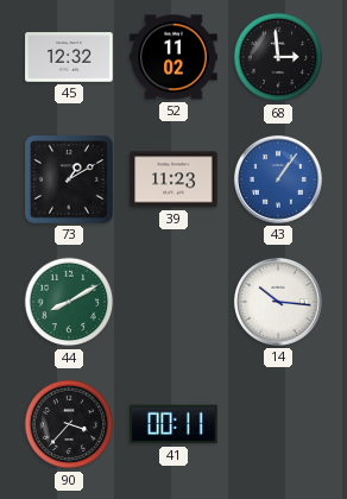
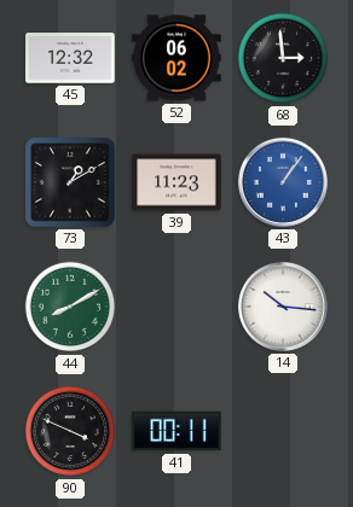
52: 11:02 -> 06:02
90: 3:37 -> 3:49
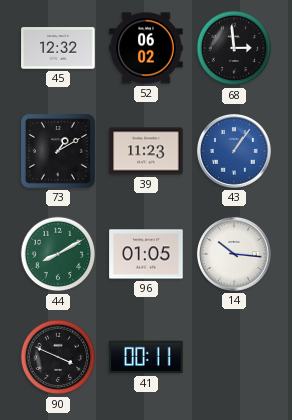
96: none -> 01:05
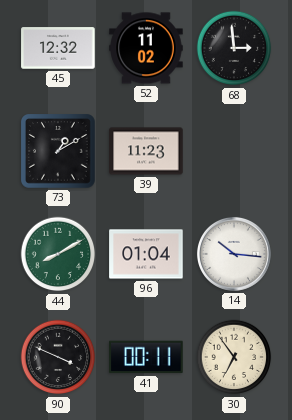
52: 06:02 -> 11:02
43: 1:06 -> none
96: 01:05 -> 01:04
30: none -> 6:54
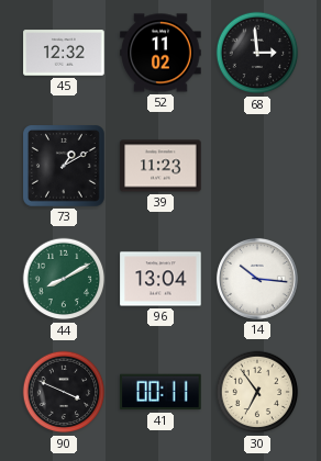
96: 01:04 -> 13:04
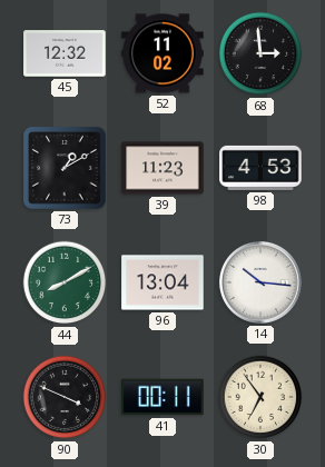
98: none -> 4:53
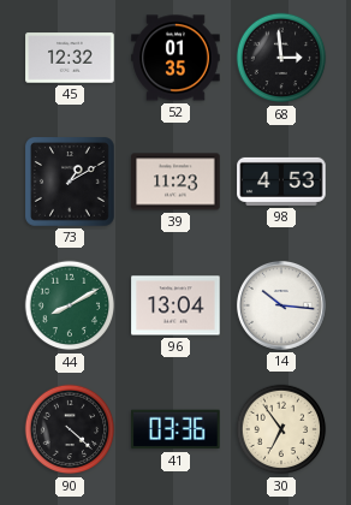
52: 11:02 -> 01:35
90: 3:49 -> 4:22
41: 00:11 -> 03:36
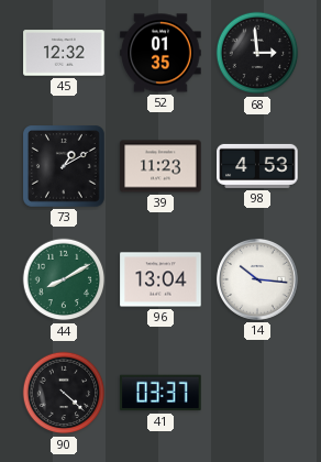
41: 03:36 -> 03:37
30: 6:54 -> none
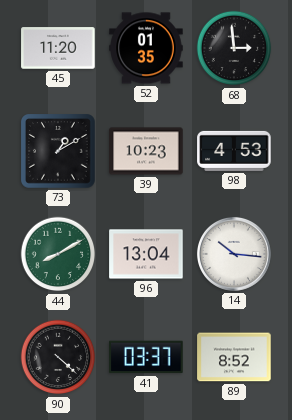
45: 12:32 -> 11:20
39: 11:23 -> 10:23
89: none -> 8:52
